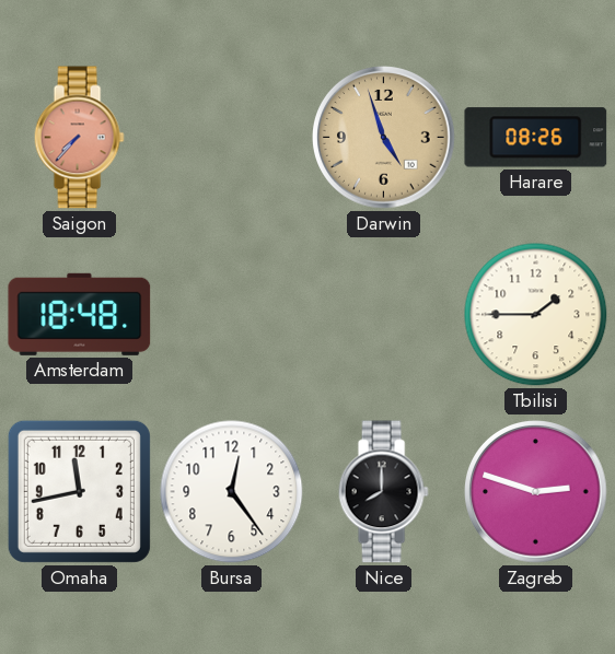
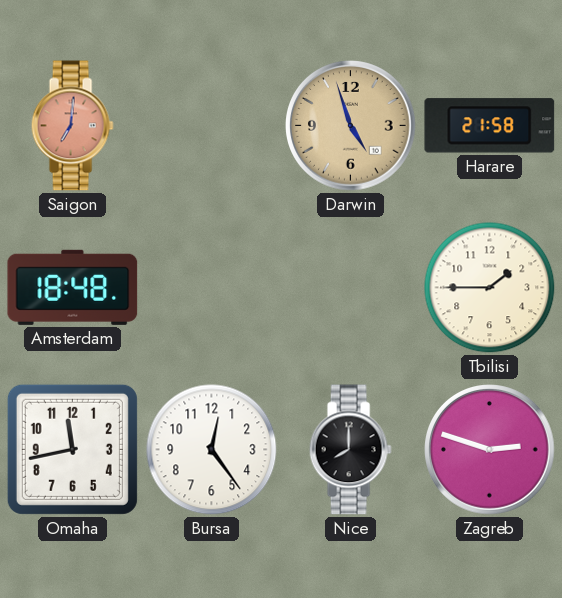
Saigon: 7:37 -> 7:01
Harare: 08:26 -> 21:58
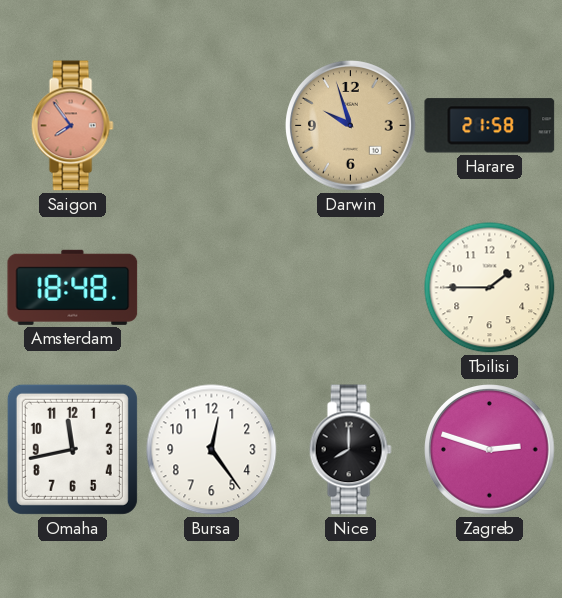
Saigon: 7:01 -> 7:54
Darwin: 4:57 -> 9:57
